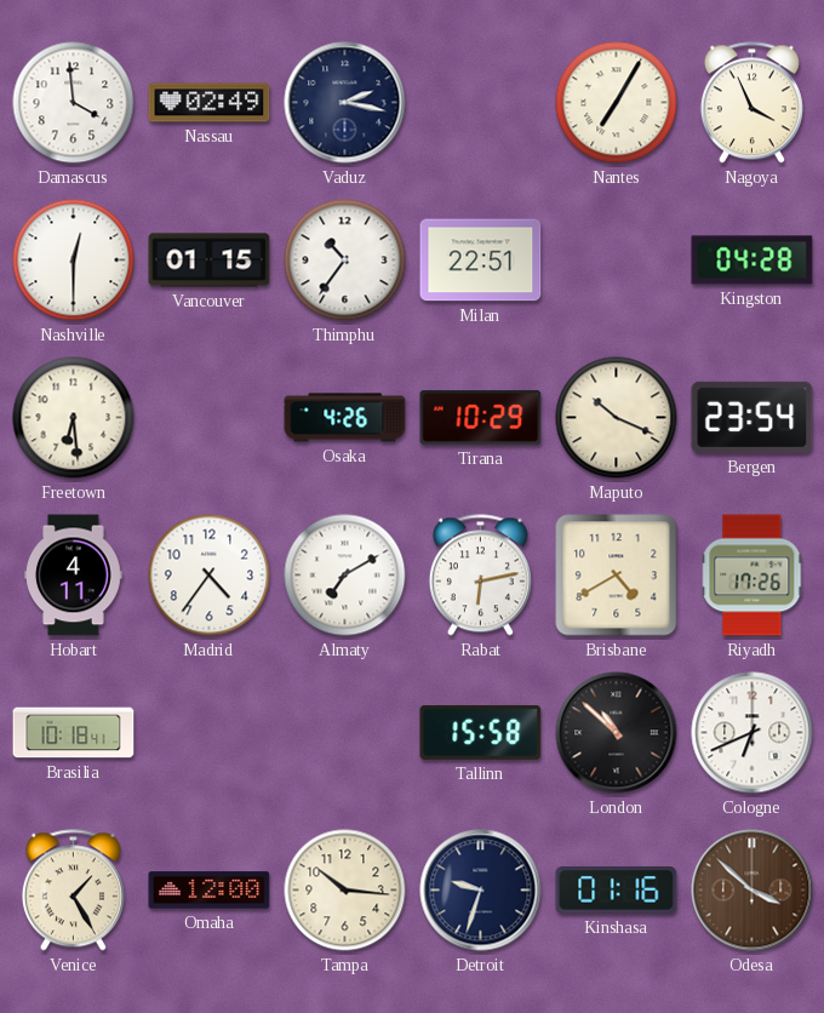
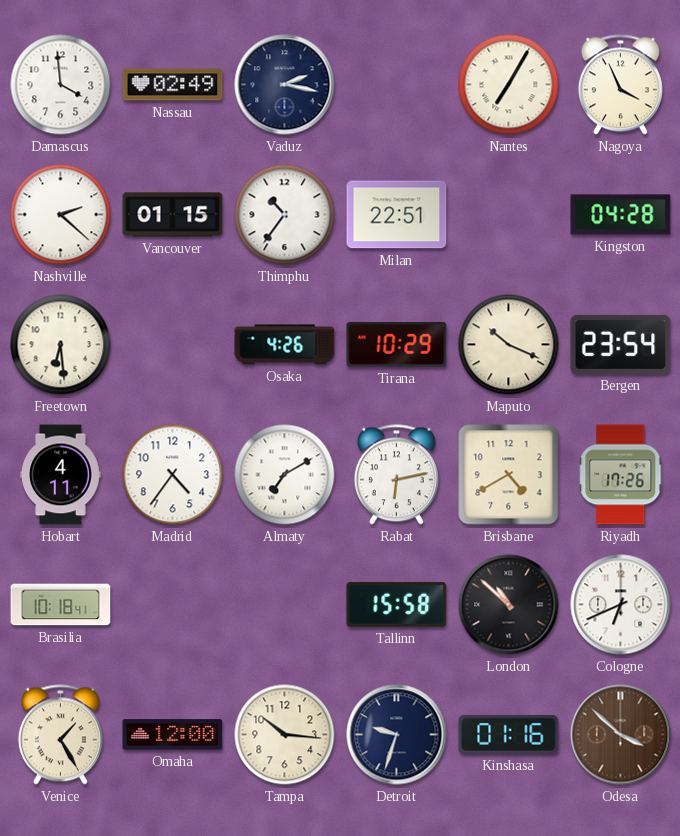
Nashville: 12:30 -> 2:22
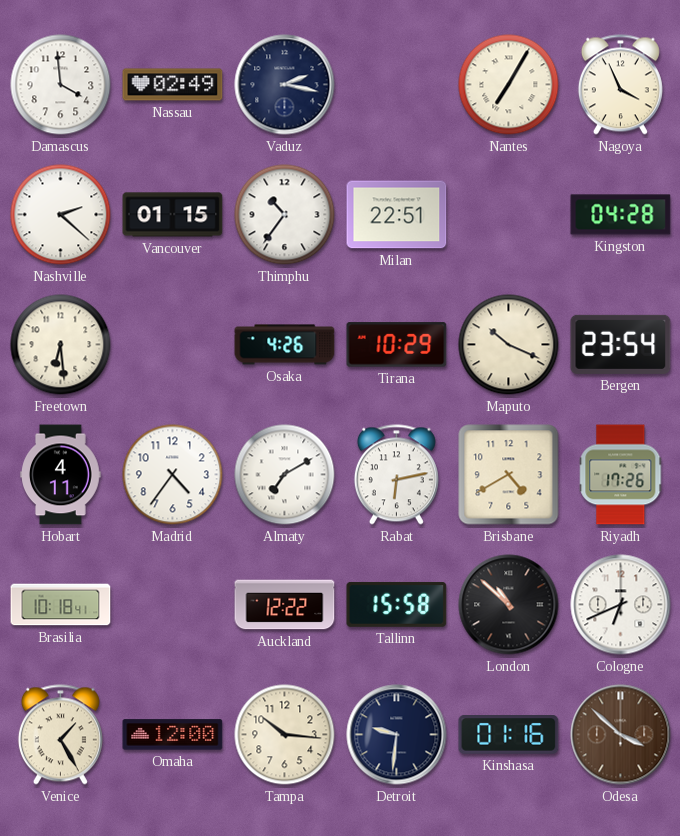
Auckland: none -> 12:22
Detroit: 9:33 -> 9:31
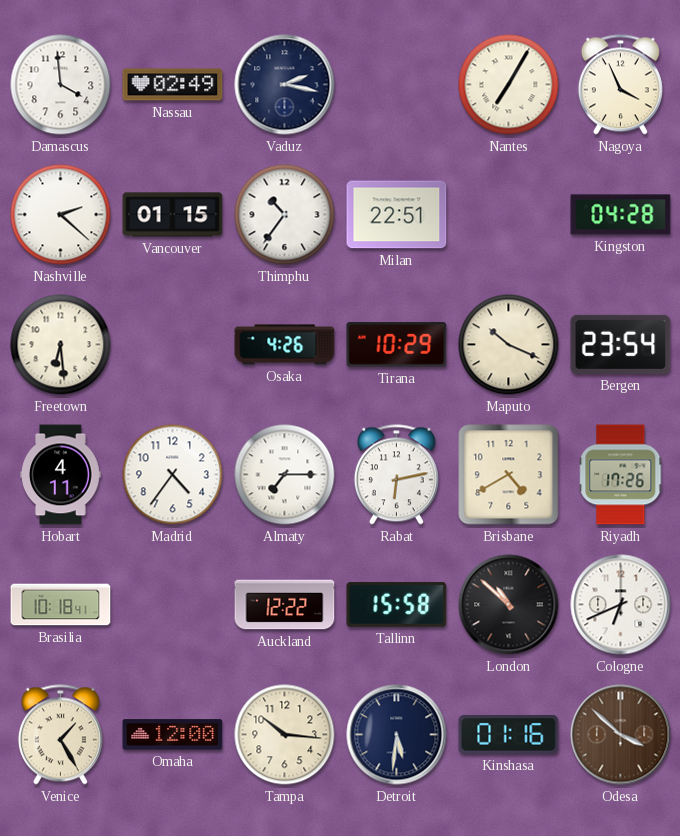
Almaty: 7:10 -> 7:15
Detroit: 9:31 -> 5:31
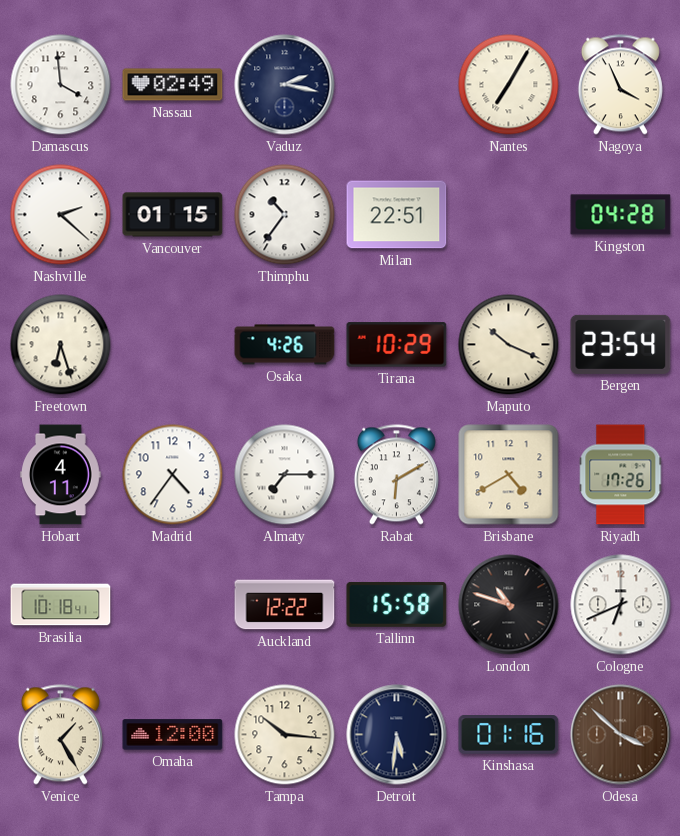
Freetown: 6:29 -> 6:27
Rabat: 6:13 -> 6:10
London: 10:52 -> 10:48
